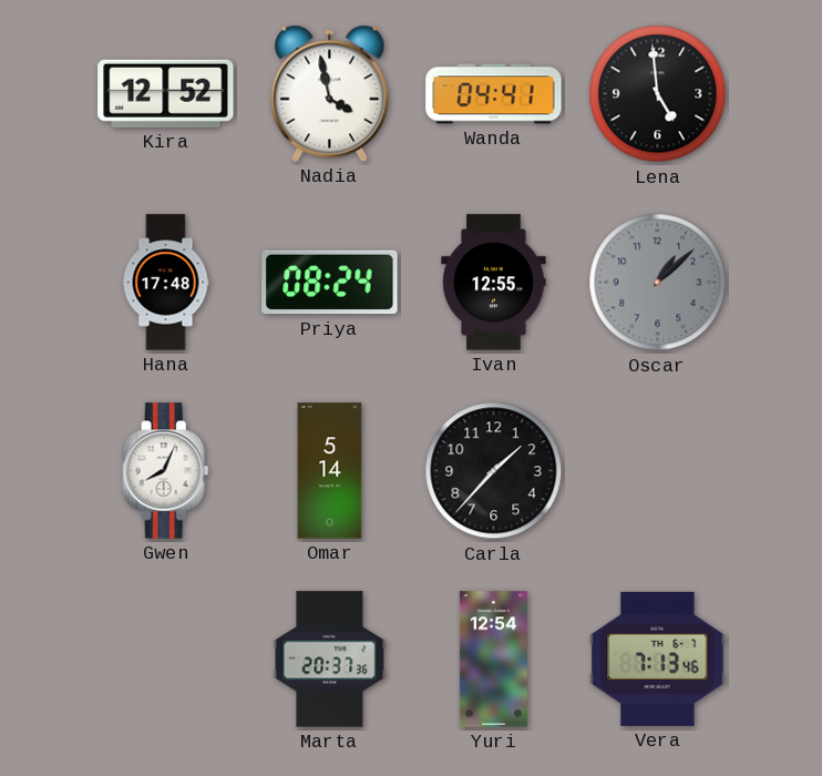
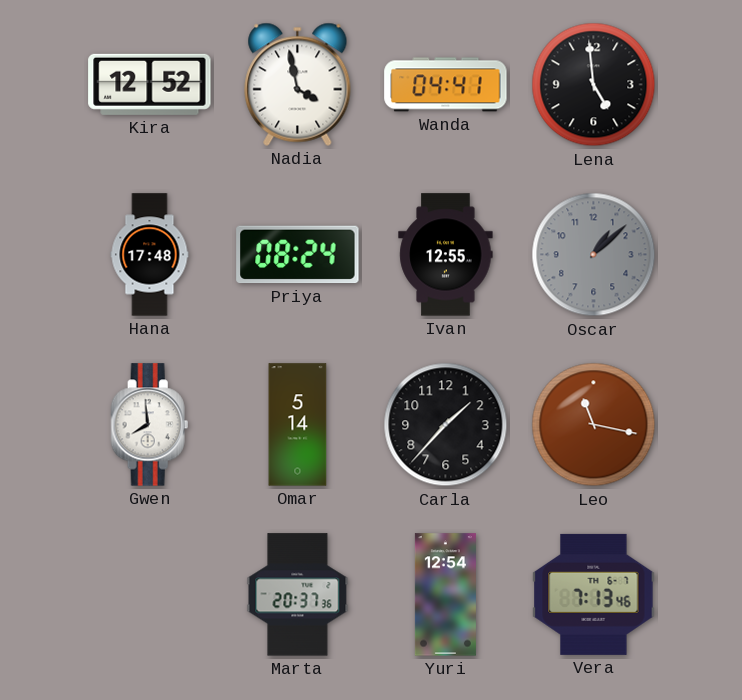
Gwen: 8:04 -> 7:59
Leo: none -> 11:17
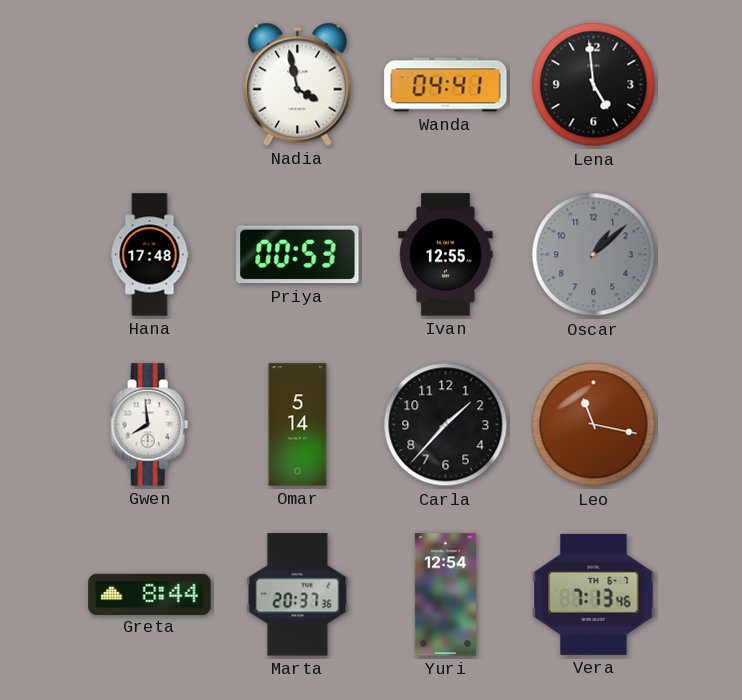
Kira: 12:52 -> none
Priya: 08:24 -> 00:53
Greta: none -> 8:44
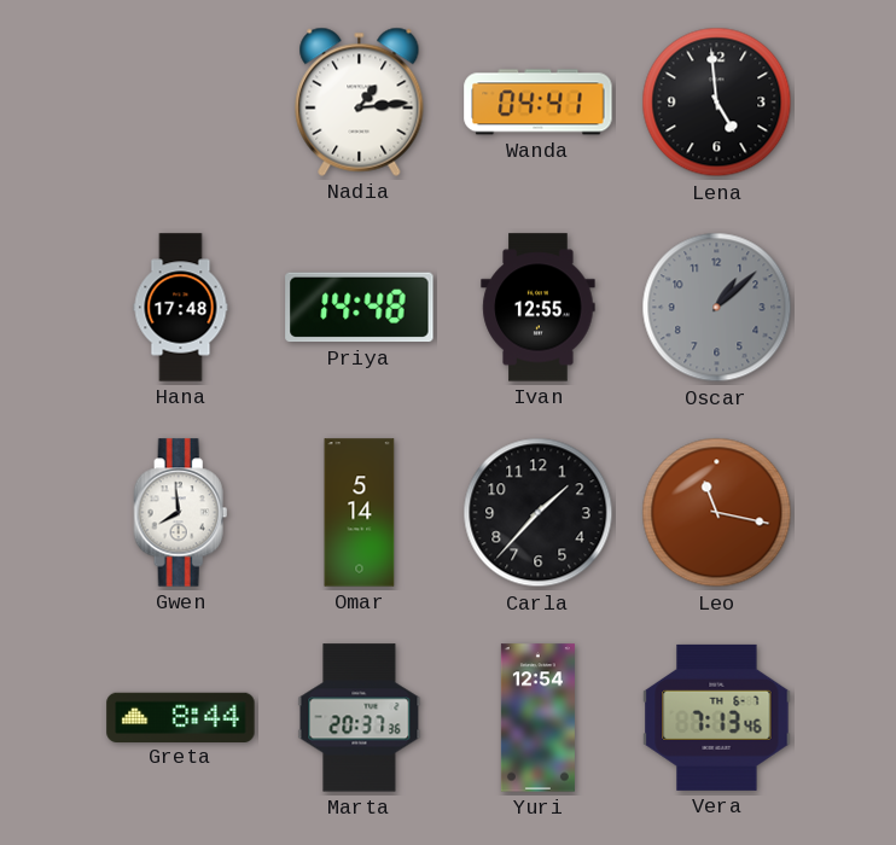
Nadia: 3:58 -> 1:14
Priya: 00:53 -> 14:48
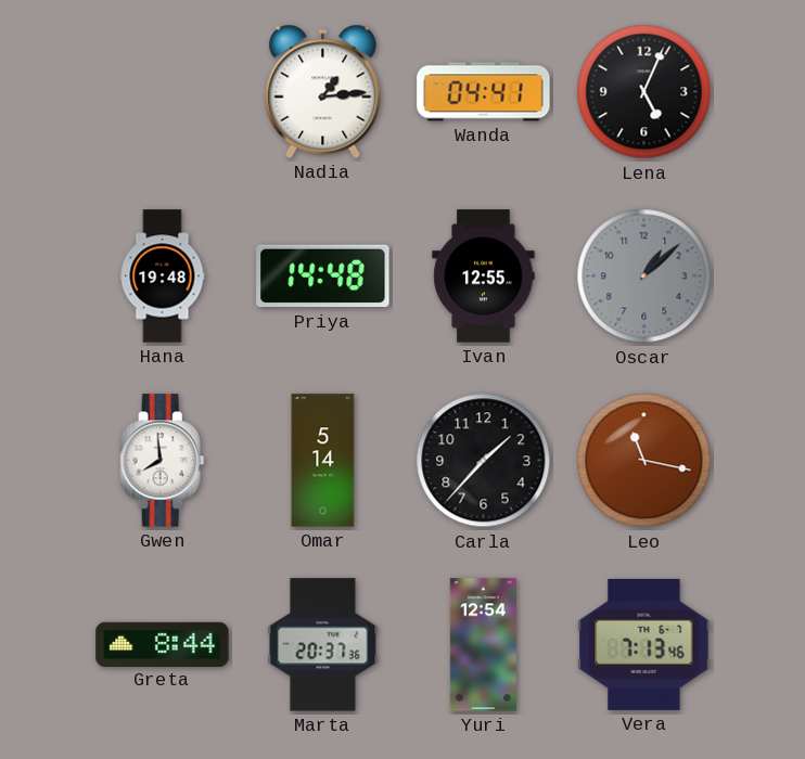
Lena: 4:59 -> 5:04
Hana: 17:48 -> 19:48
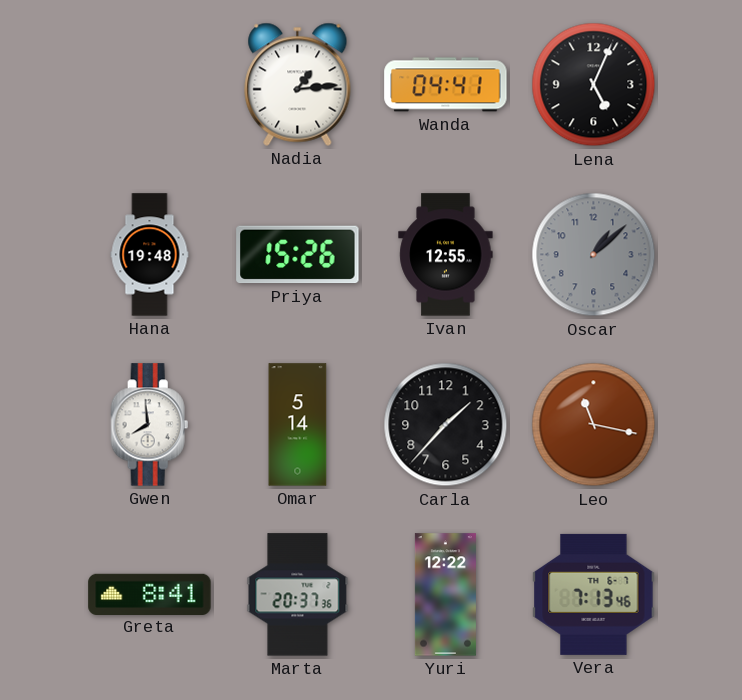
Priya: 14:48 -> 15:26
Greta: 8:44 -> 8:41
Yuri: 12:54 -> 12:22
